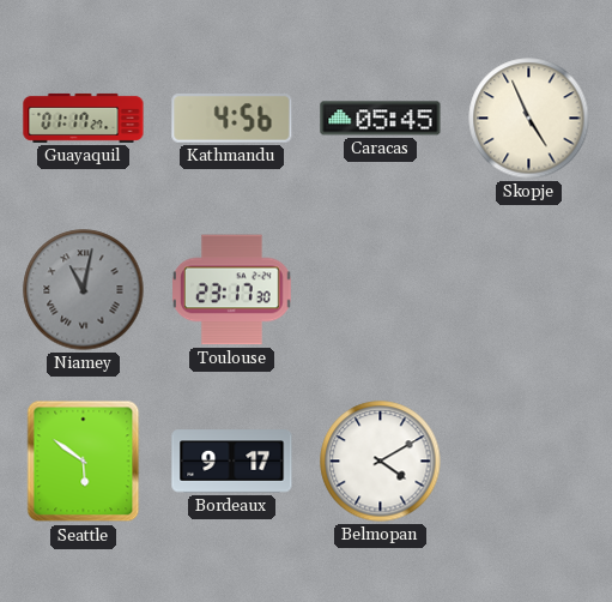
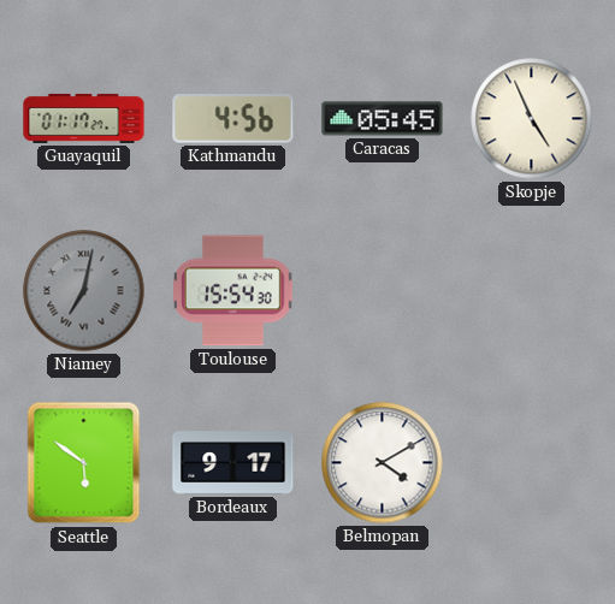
Niamey: 11:02 -> 7:02
Toulouse: 23:17 -> 15:54
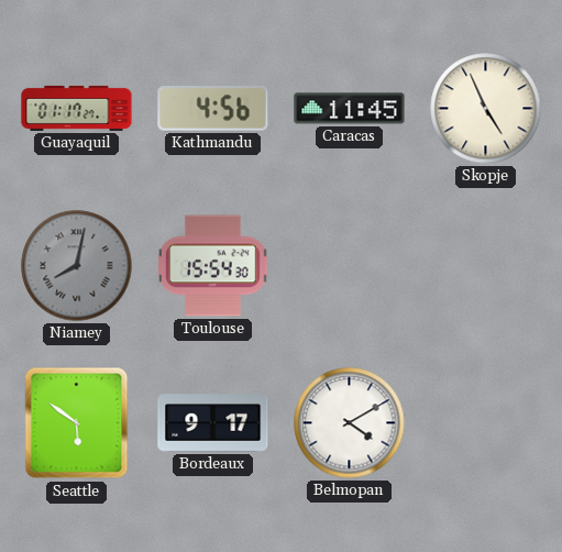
Caracas: 05:45 -> 11:45
Niamey: 7:02 -> 8:02
